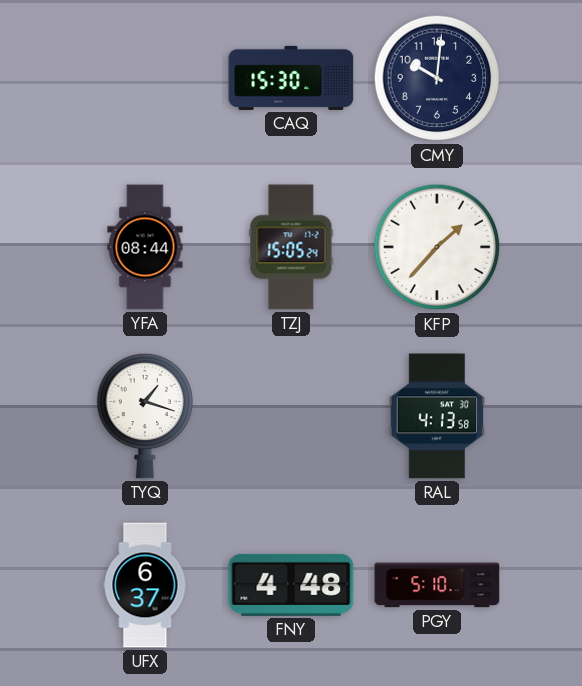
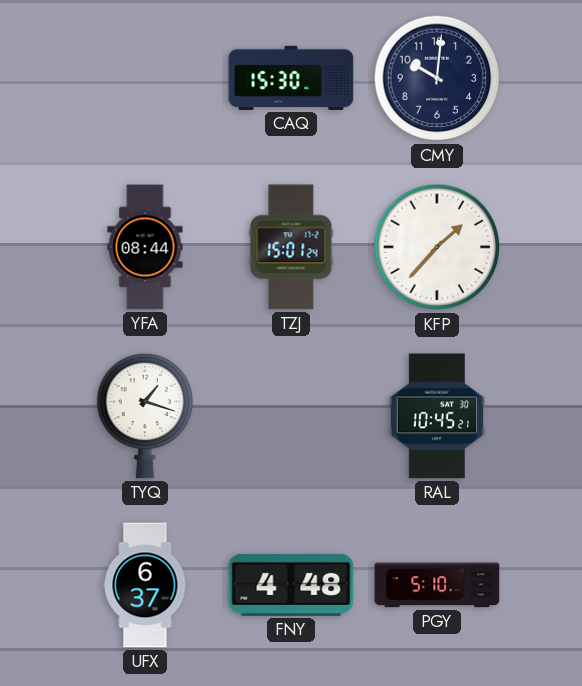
TZJ: 15:05 -> 15:01
RAL: 4:13 -> 10:45
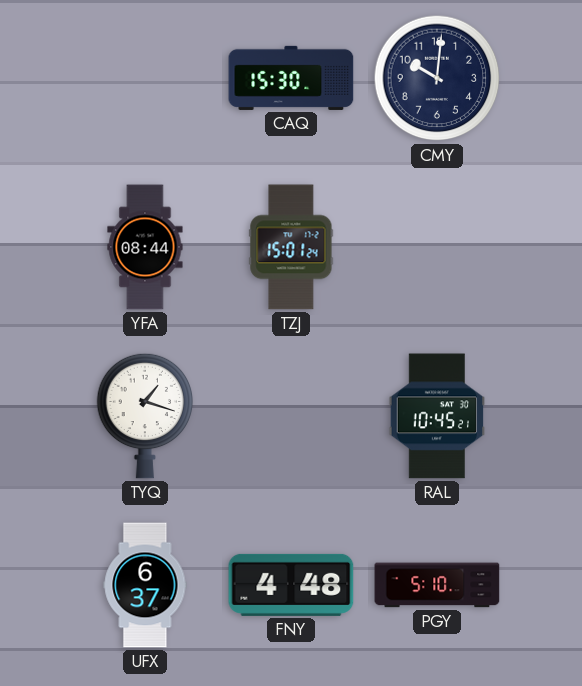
KFP: 1:37 -> none
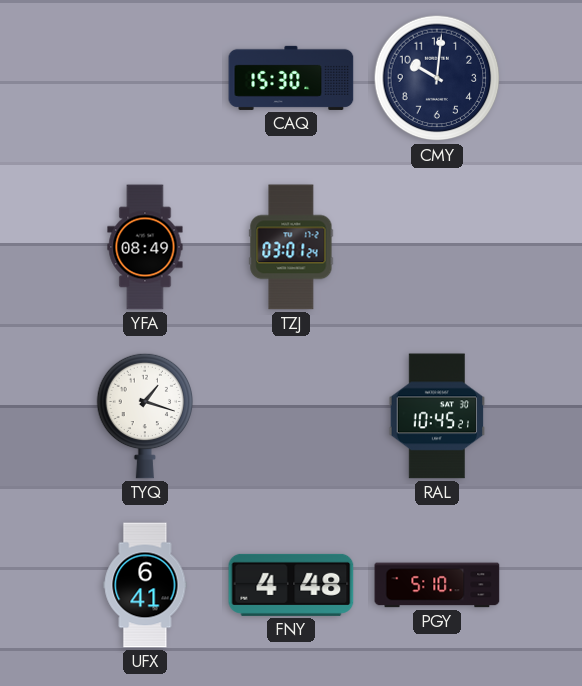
YFA: 08:44 -> 08:49
TZJ: 15:01 -> 03:01
UFX: 6:37 -> 6:41
